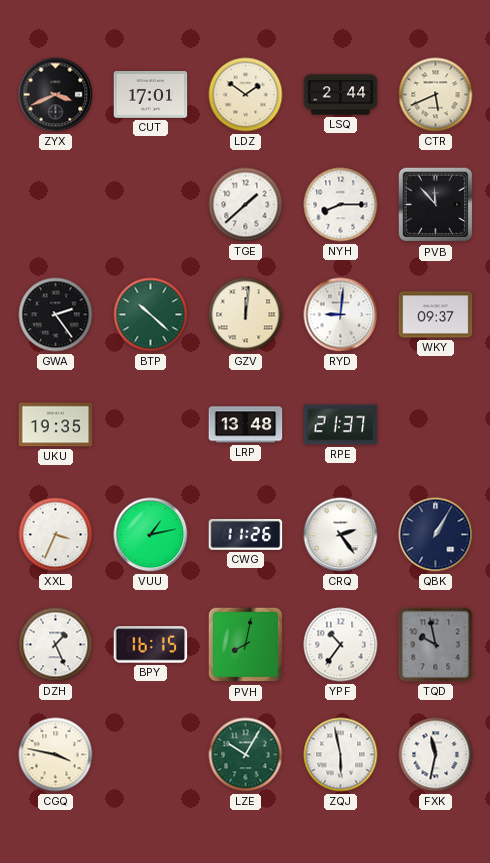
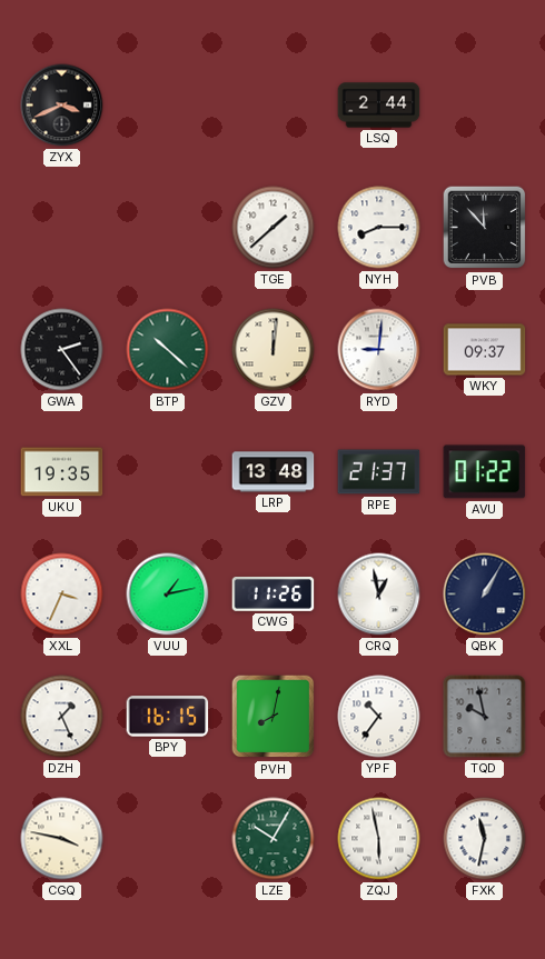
CUT: 17:01 -> none
LDZ: 1:51 -> none
CTR: 5:41 -> none
AVU: none -> 01:22
CRQ: 2:24 -> 12:58
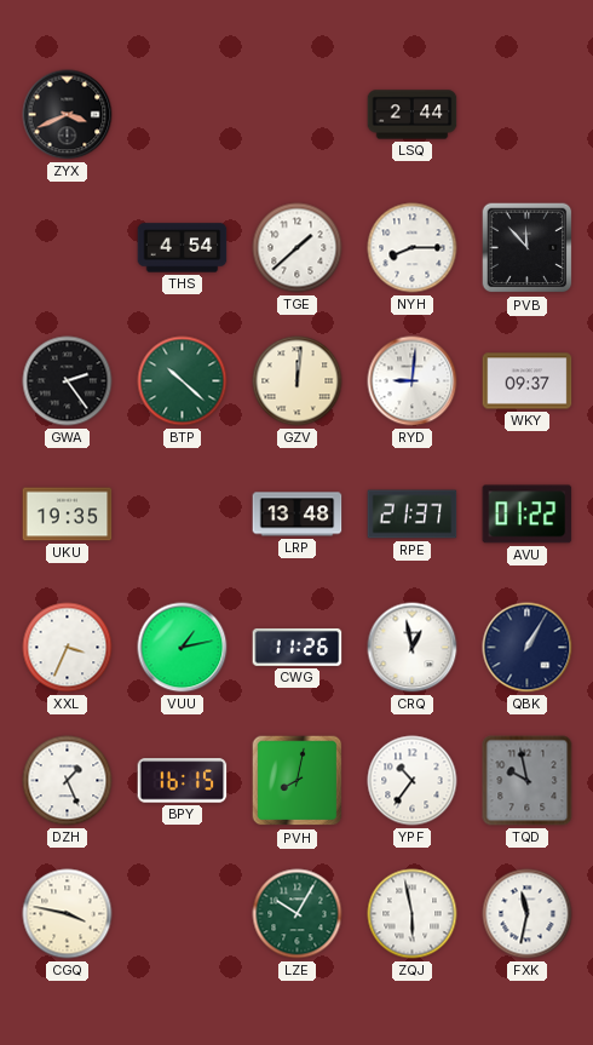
THS: none -> 4:54
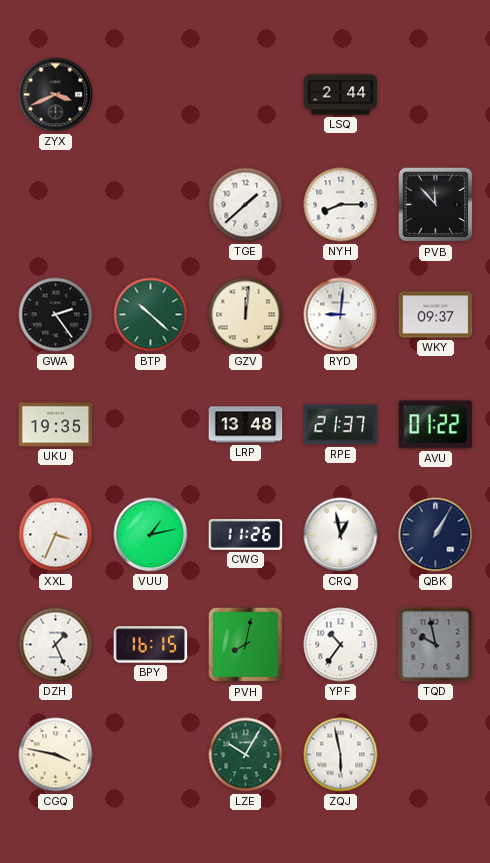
THS: 4:54 -> none
FXK: 11:32 -> none
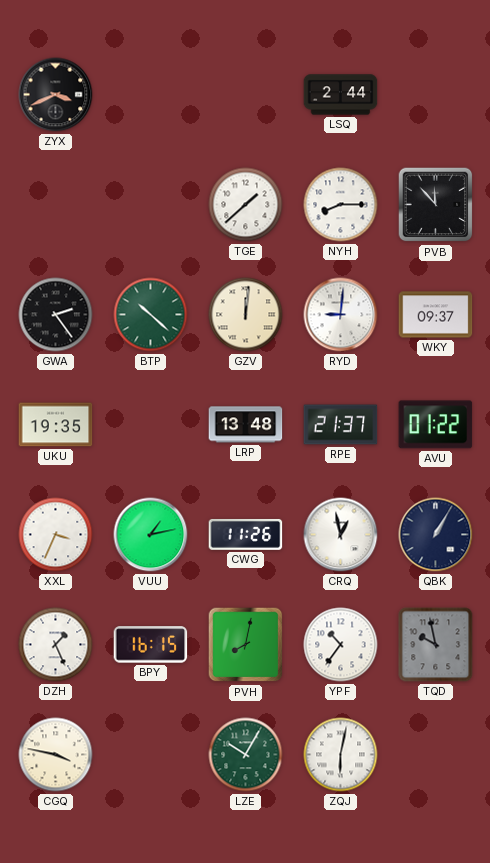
ZQJ: 5:58 -> 6:02
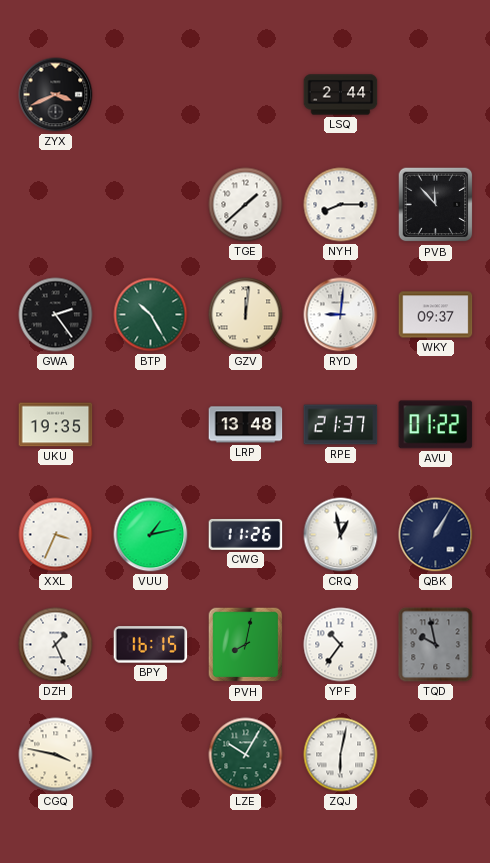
BTP: 10:22 -> 10:25
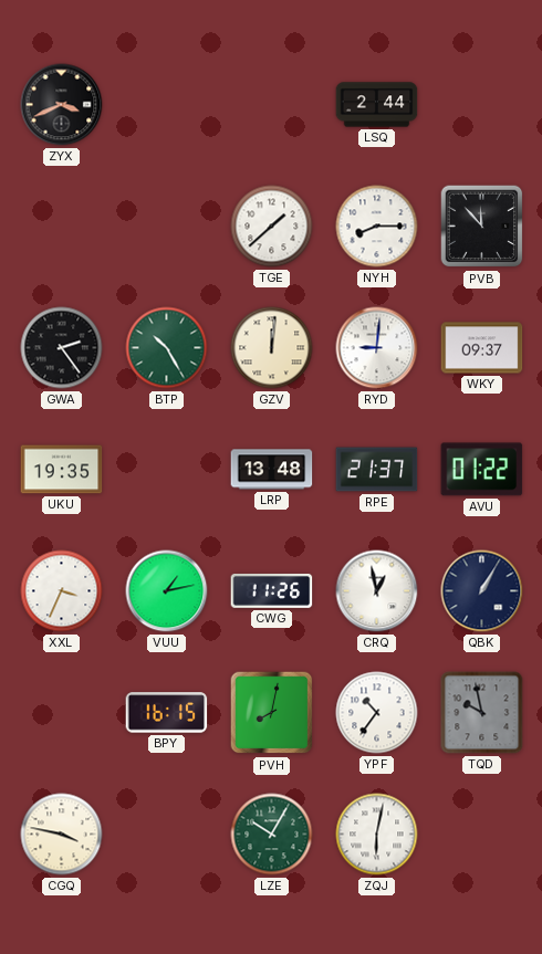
DZH: 1:26 -> none
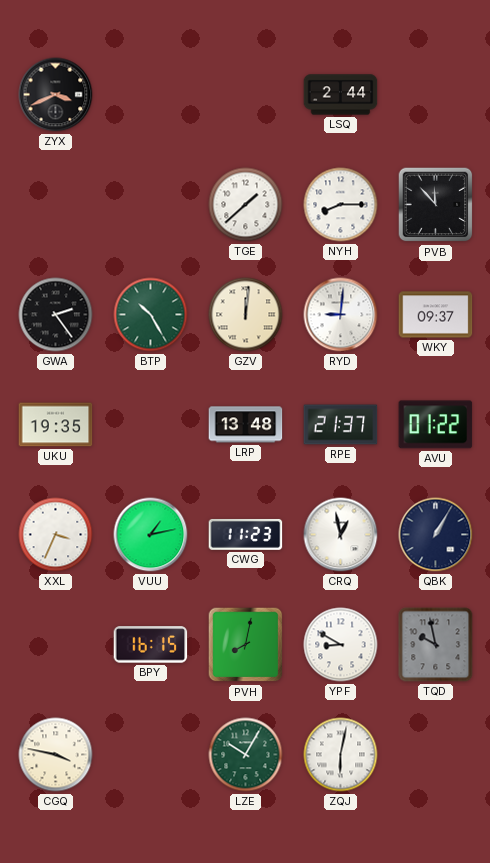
CWG: 11:26 -> 11:23
YPF: 10:36 -> 8:50
